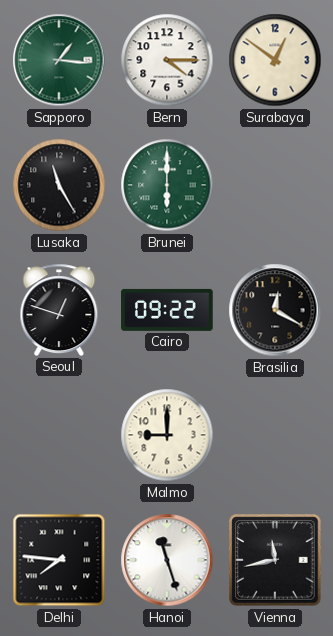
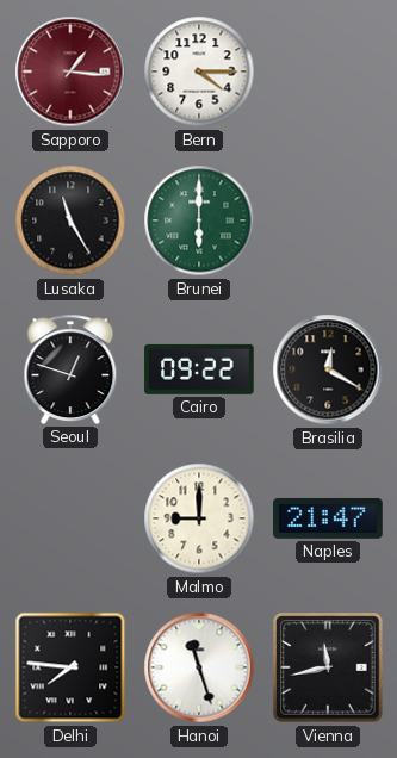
Sapporo dial: green -> burgundy
Surabaya: 12:51 -> none
Naples: none -> 21:47
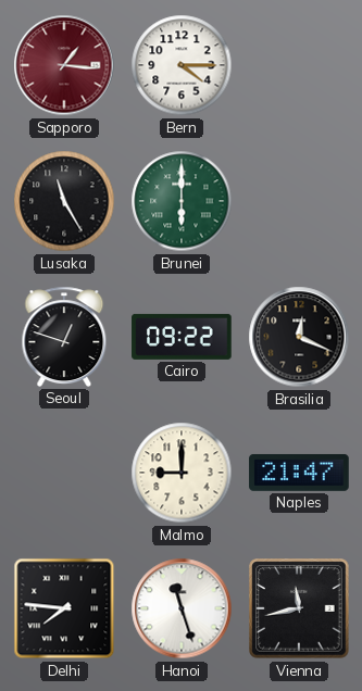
Brasilia: 12:20 -> 12:19
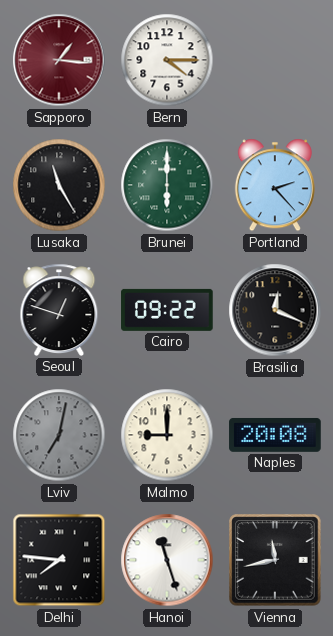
Portland: none -> 2:23
Lviv: none -> 7:02
Naples: 21:47 -> 20:08
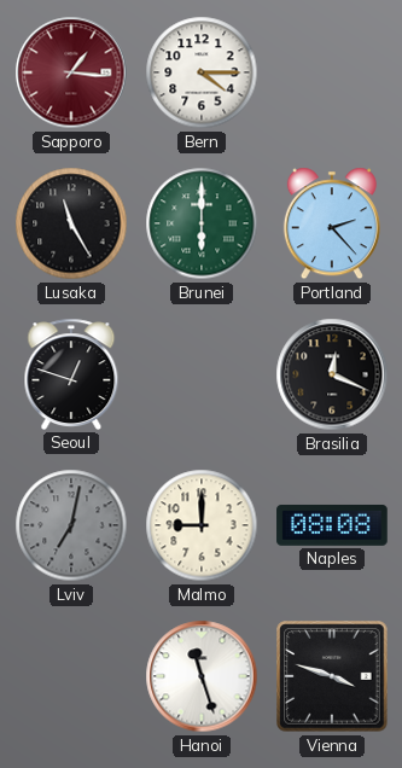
Cairo: 09:22 -> none
Naples: 20:08 -> 08:08
Delhi: 7:46 -> none
Vienna: 11:43 -> 3:48
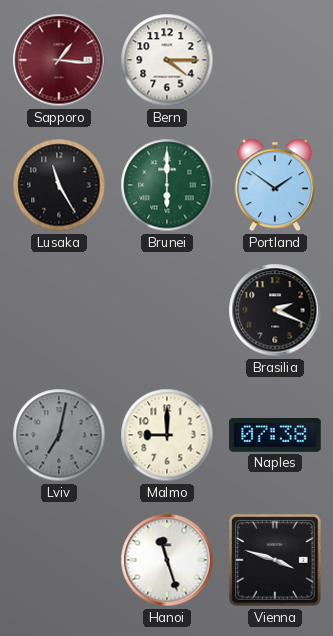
Portland: 2:23 -> 1:51
Seoul: 12:48 -> none
Brasilia: 12:19 -> 2:19
Naples: 08:08 -> 07:38
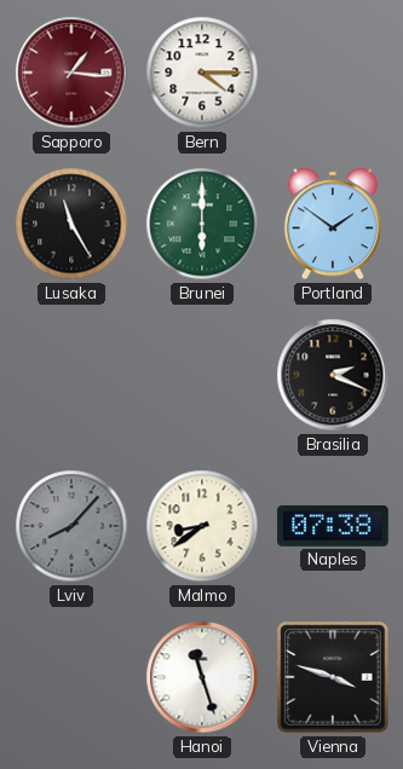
Lviv: 7:02 -> 8:07
Malmo: 9:00 -> 8:39
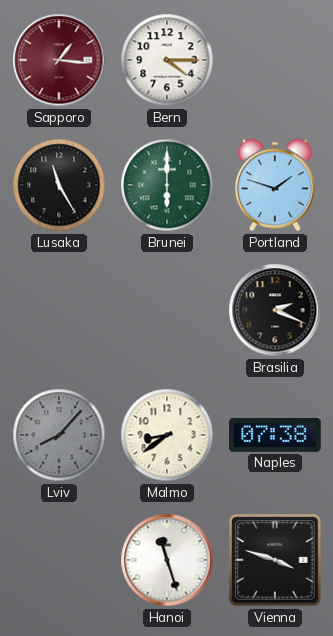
Portland: 1:51 -> 1:48
